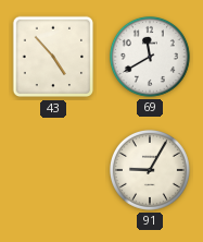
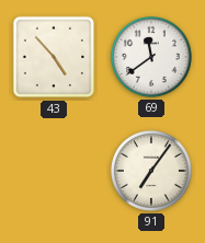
69: 11:40 -> 11:39
91: 9:05 -> 7:06
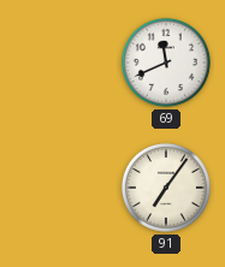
43: 4:53 -> none
69: 11:39 -> 11:41
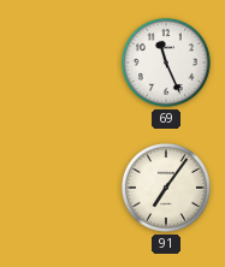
69: 11:41 -> 11:26
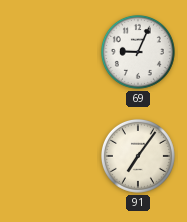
69: 11:26 -> 9:04
